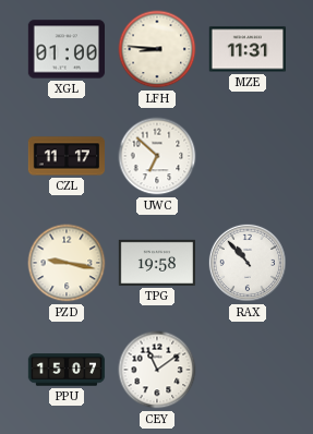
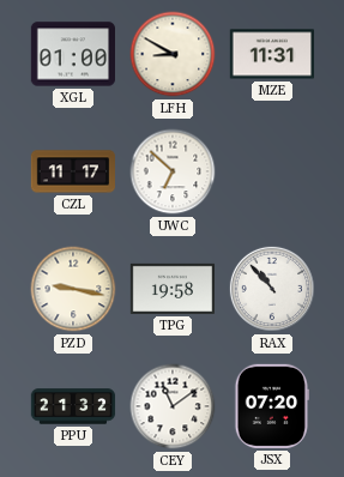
LFH: 8:46 -> 8:50
PPU: 15:07 -> 21:32
JSX: none -> 07:20
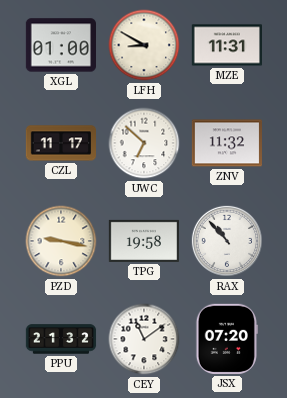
ZNV: none -> 11:32
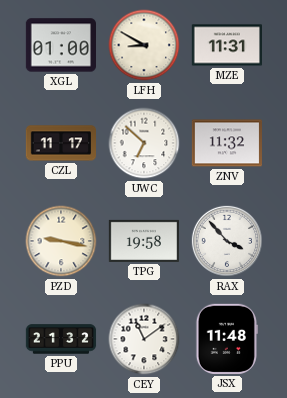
RAX: 10:53 -> 3:53
JSX: 07:20 -> 11:48
